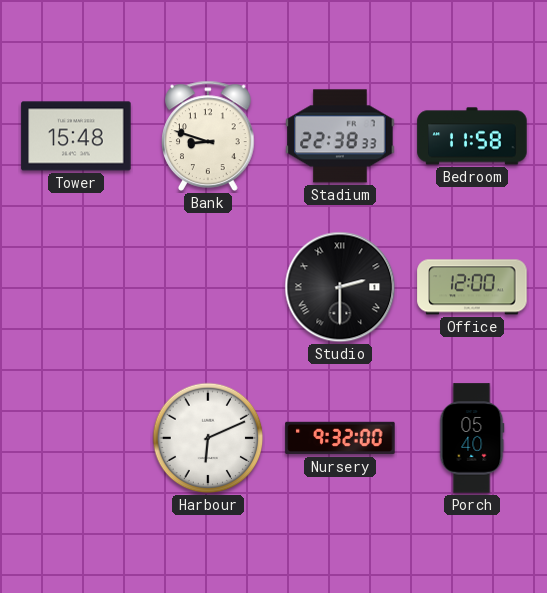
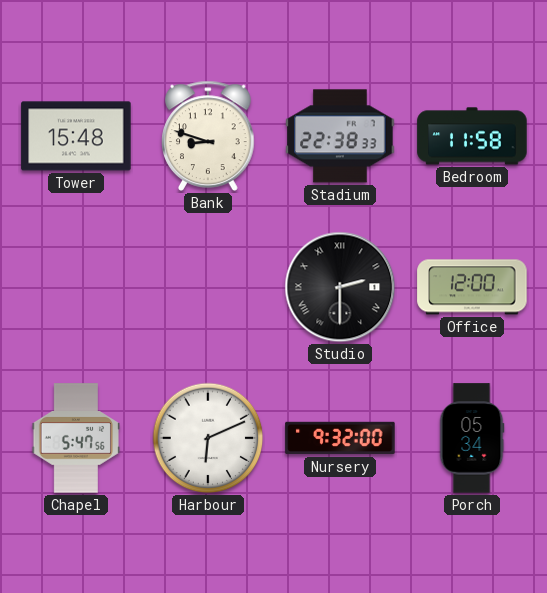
Chapel: none -> 5:47
Porch: 05:40 -> 05:34
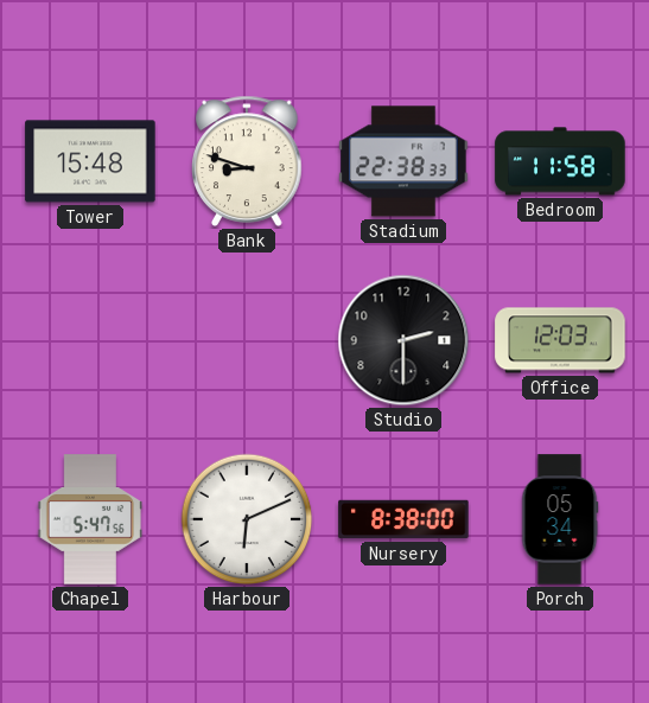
Studio numerals: Roman -> Arabic
Office: 12:00 -> 12:03
Nursery: 9:32 -> 8:38
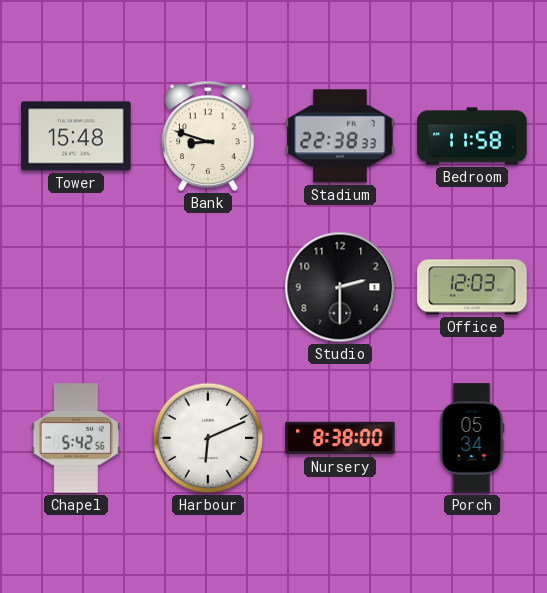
Chapel: 5:47 -> 5:42
